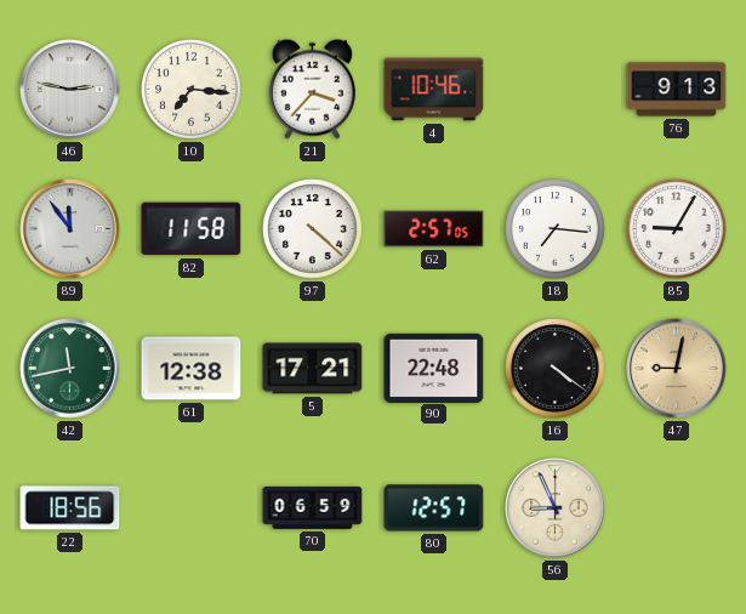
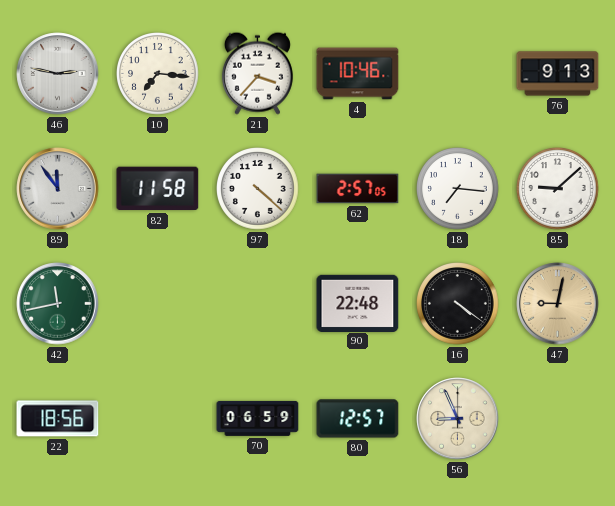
85: 9:05 -> 9:08
61: 12:38 -> none
5: 17:21 -> none
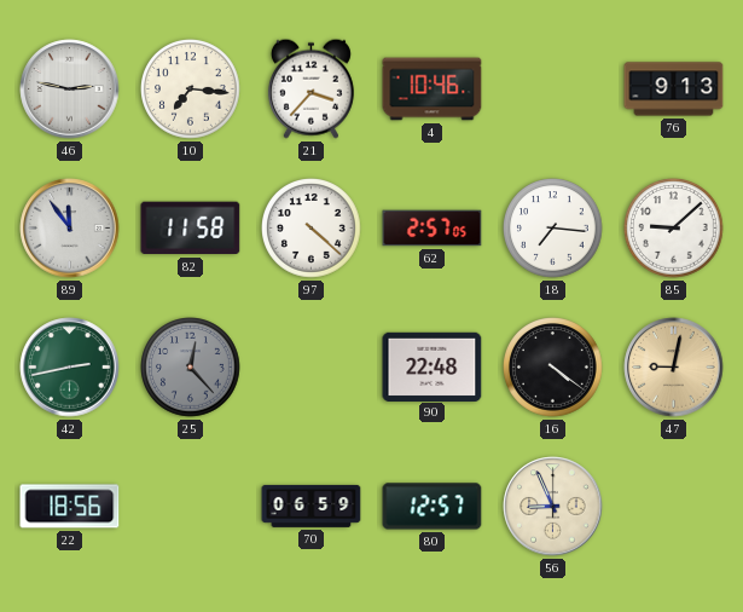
42: 11:43 -> 2:43
25: none -> 12:23
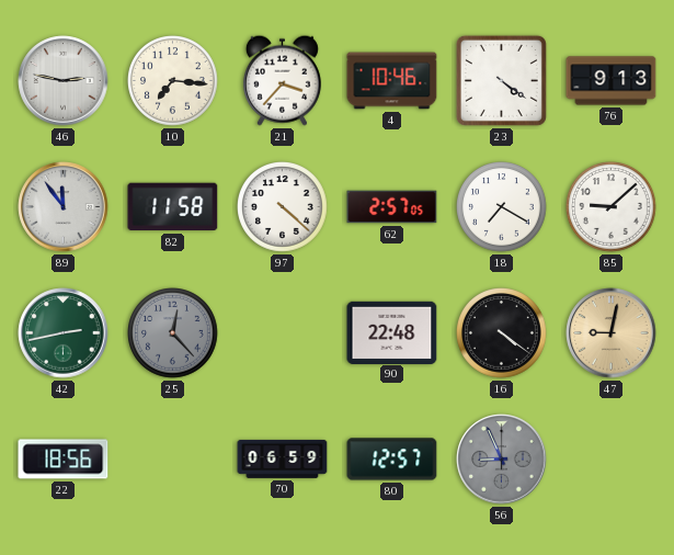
23: none -> 4:21
18: 7:16 -> 7:20
56 dial: cream -> grey
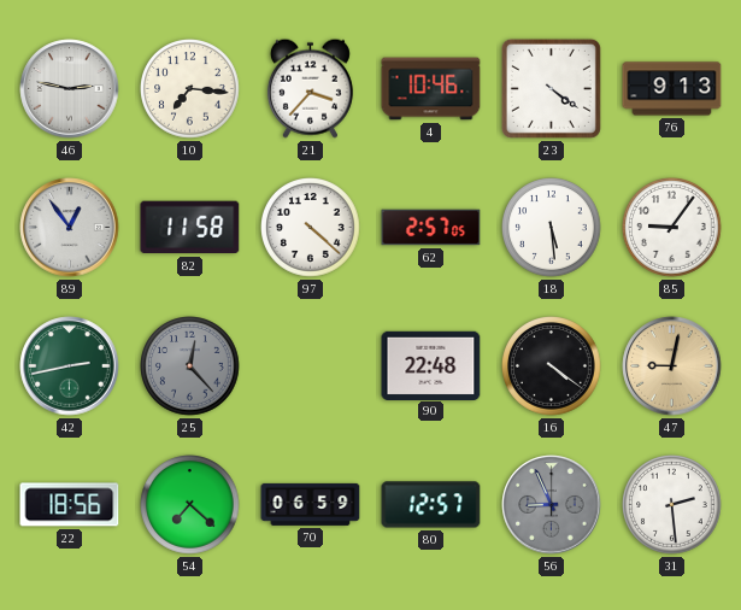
89: 11:54 -> 12:54
18: 7:20 -> 5:29
85: 9:08 -> 9:06
54: none -> 7:22
31: none -> 2:29
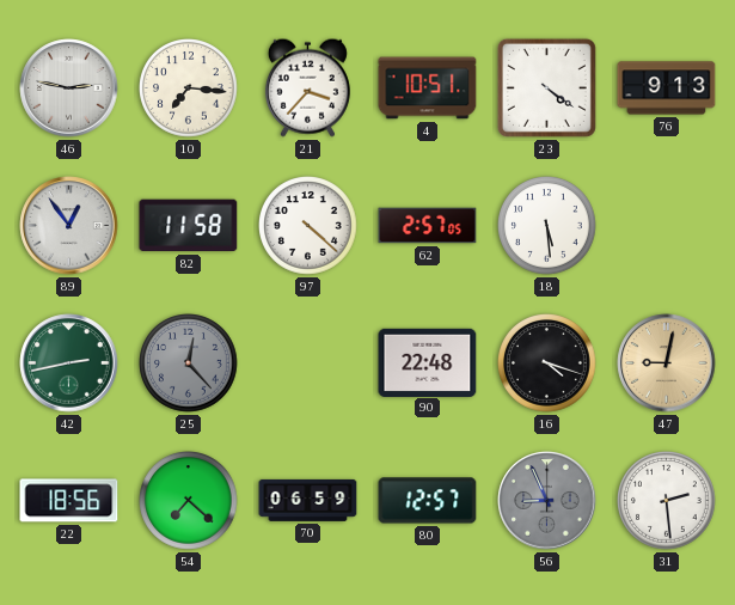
4: 10:46 -> 10:51
85: 9:06 -> none
16: 4:21 -> 4:18
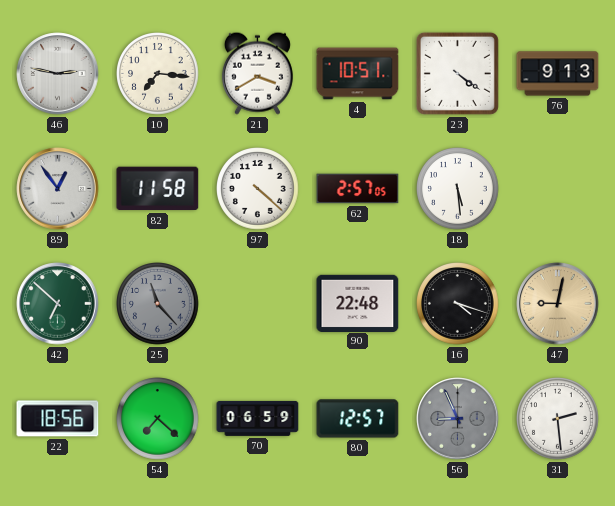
21: 3:37 -> 3:40
42: 2:43 -> 6:52
25: 12:23 -> 11:23
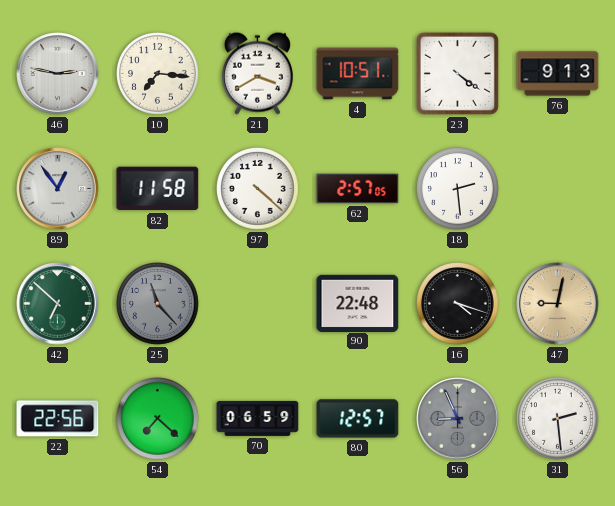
18: 5:29 -> 2:29
22: 18:56 -> 22:56
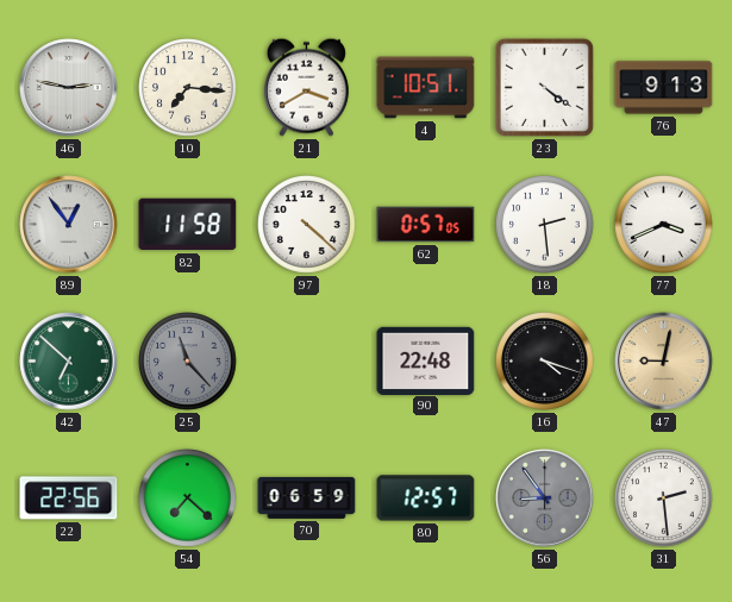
62: 2:57 -> 0:57
77: none -> 3:41
56: 8:56 -> 8:54
